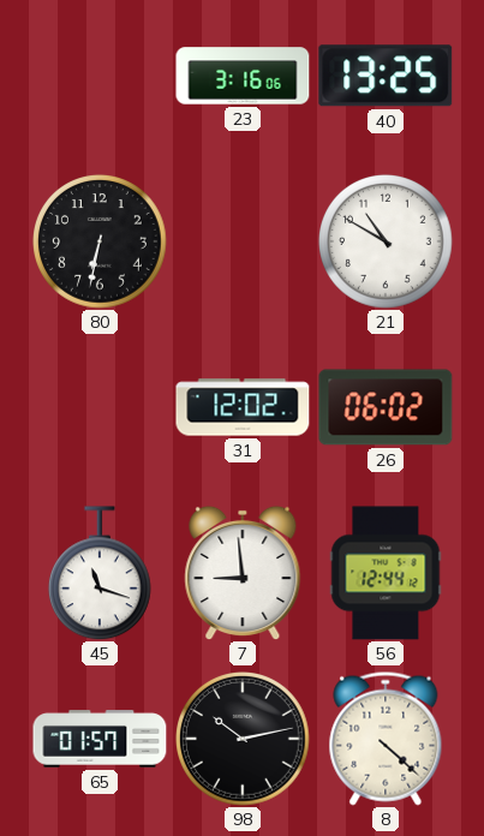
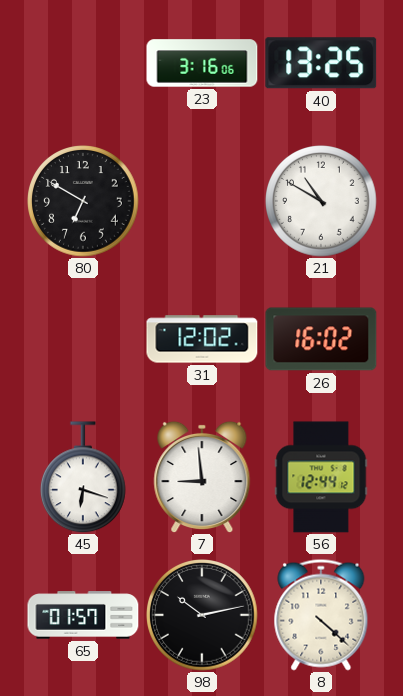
80: 6:32 -> 6:50
26: 06:02 -> 16:02
45: 11:18 -> 6:18
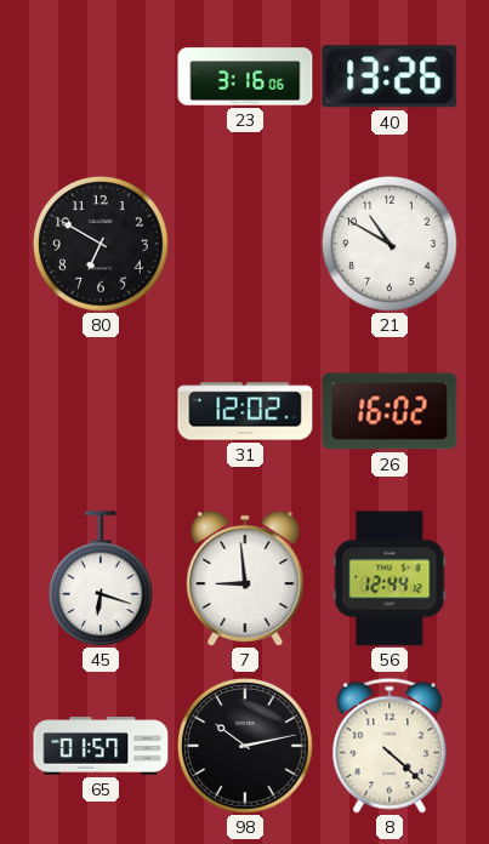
40: 13:25 -> 13:26
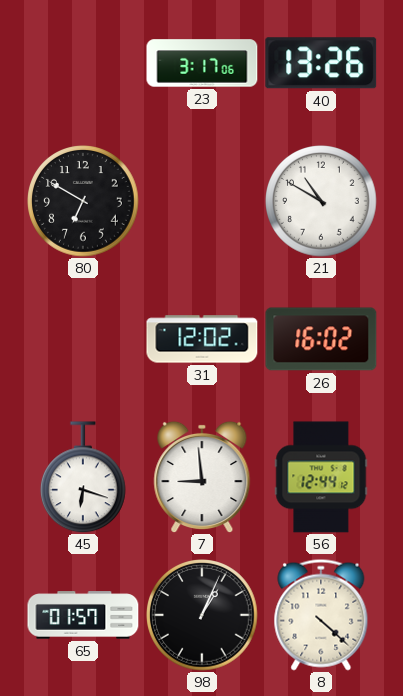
23: 3:16 -> 3:17
98: 10:13 -> 1:04
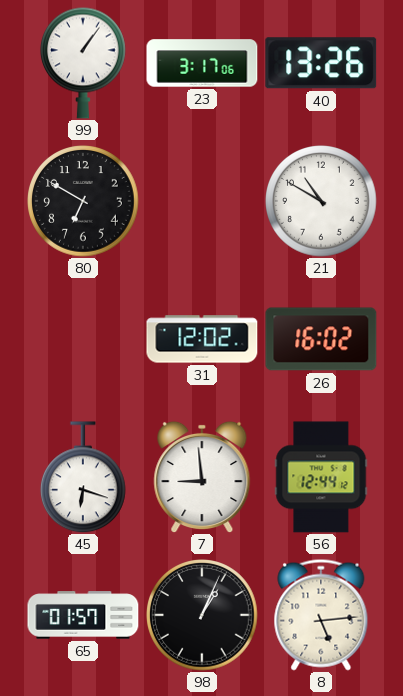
99: none -> 1:06
8: 4:22 -> 5:14
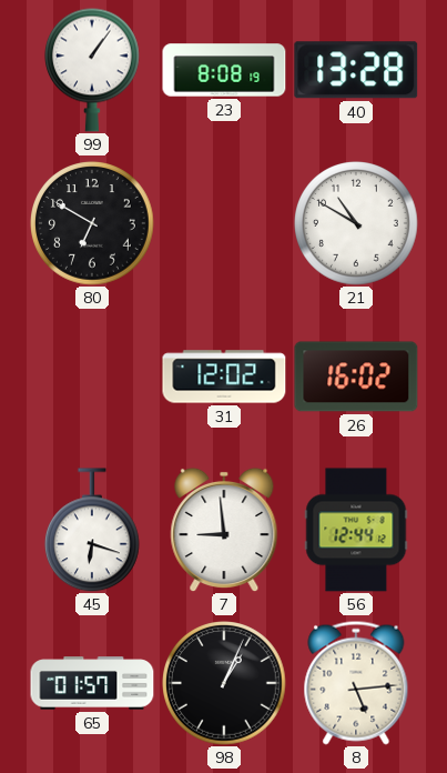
23: 3:17 -> 8:08
40: 13:26 -> 13:28
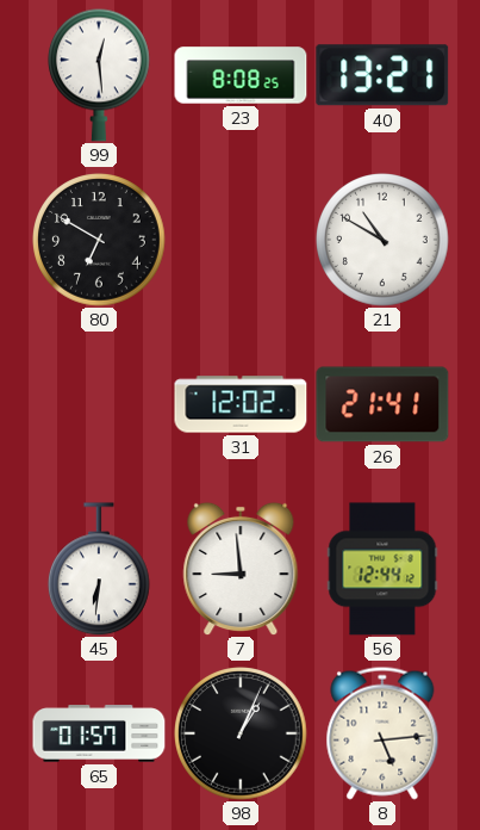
99: 1:06 -> 12:29
23: 8:08:19 -> 8:08:25
40: 13:28 -> 13:21
26: 16:02 -> 21:41
45: 6:18 -> 6:31
